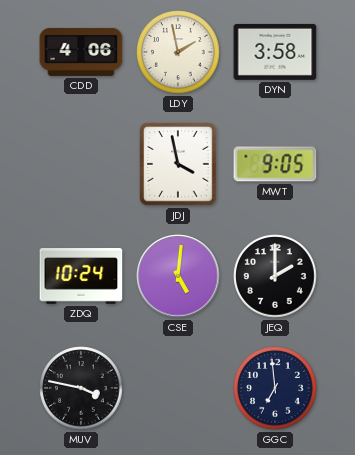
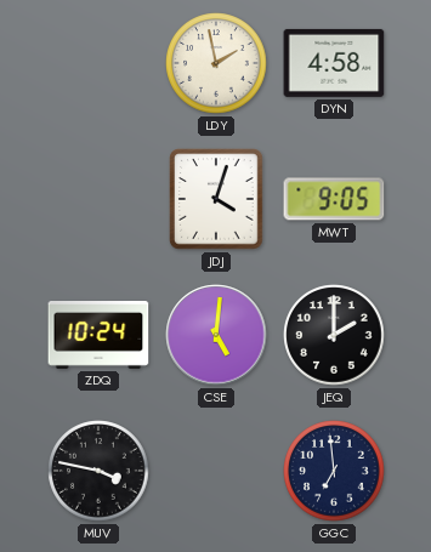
CDD: 4:06 -> none
DYN: 3:58 -> 4:58
JDJ: 3:58 -> 4:03
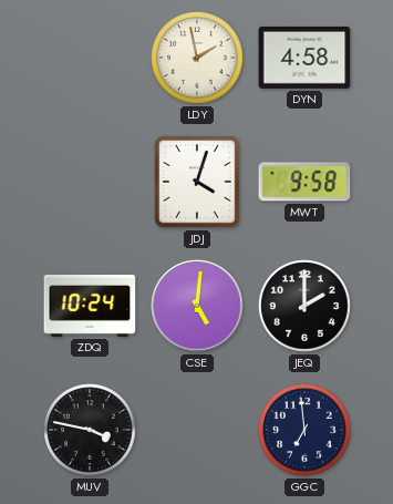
MWT: 9:05 -> 9:58
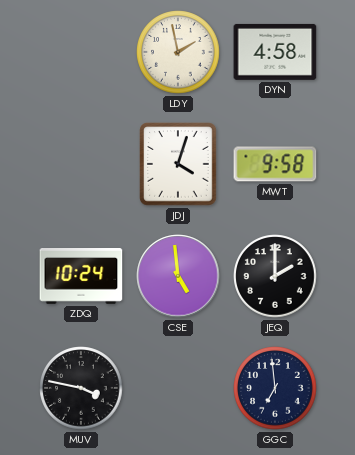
CSE: 5:01 -> 4:59
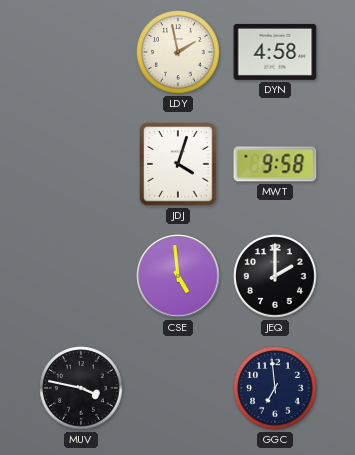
ZDQ: 10:24 -> none
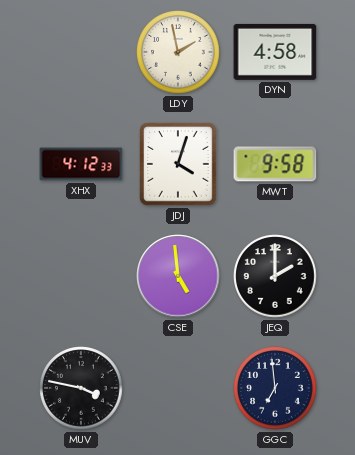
XHX: none -> 4:12
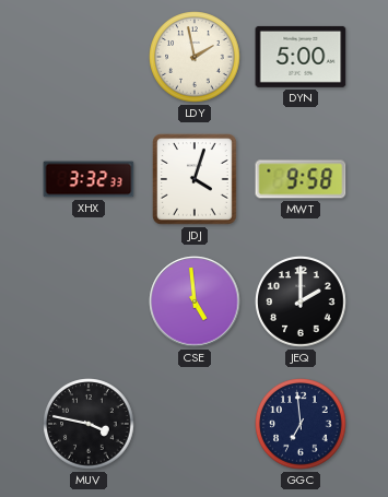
DYN: 4:58 -> 5:00
XHX: 4:12 -> 3:32
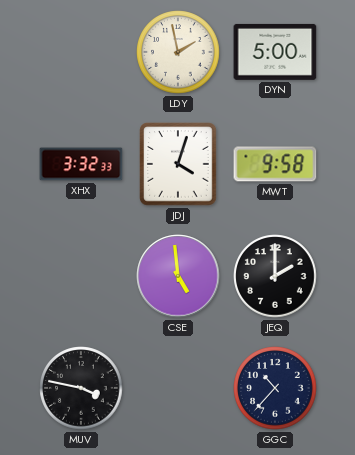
GGC: 6:59 -> 10:37
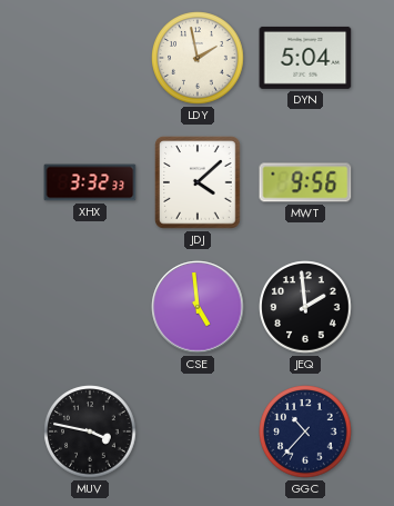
DYN: 5:00 -> 5:04
JDJ: 4:03 -> 4:08
MWT: 9:58 -> 9:56
JEQ: 2:00 -> 1:59
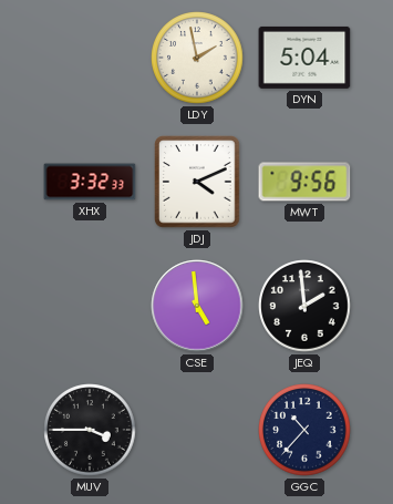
JDJ: 4:08 -> 4:11
MUV: 3:47 -> 3:45
